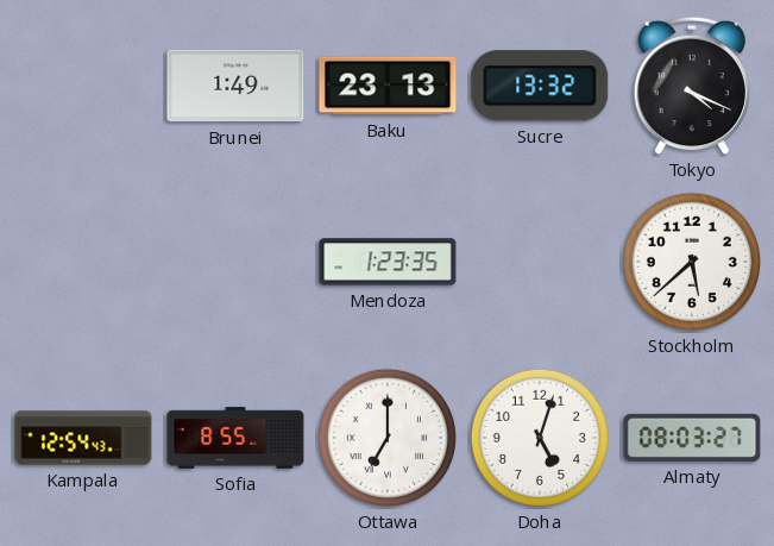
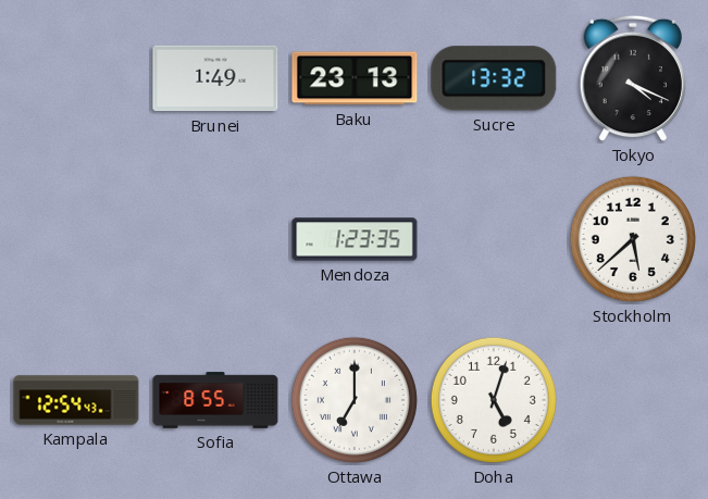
Almaty: 08:03 -> none
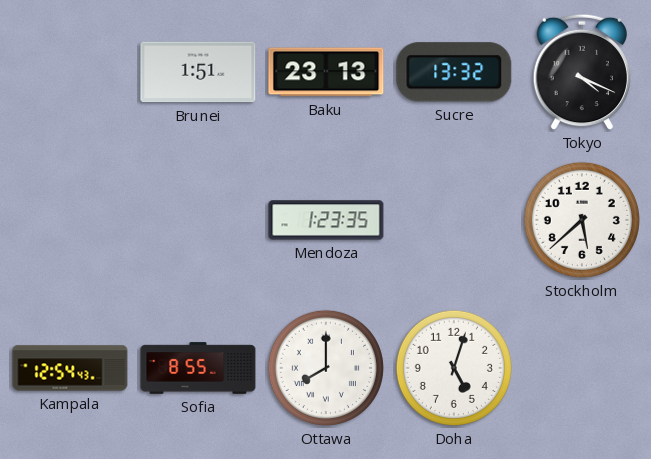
Brunei: 1:49 -> 1:51
Ottawa: 7:00 -> 8:00
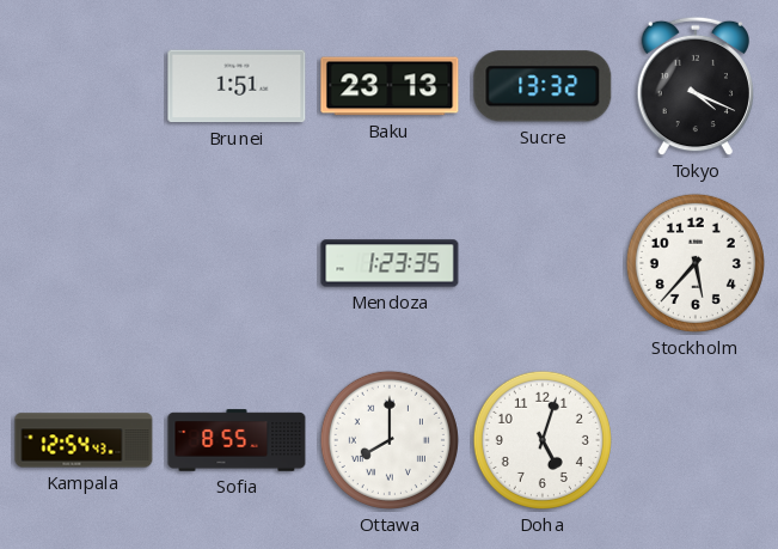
Stockholm: 5:38 -> 5:37
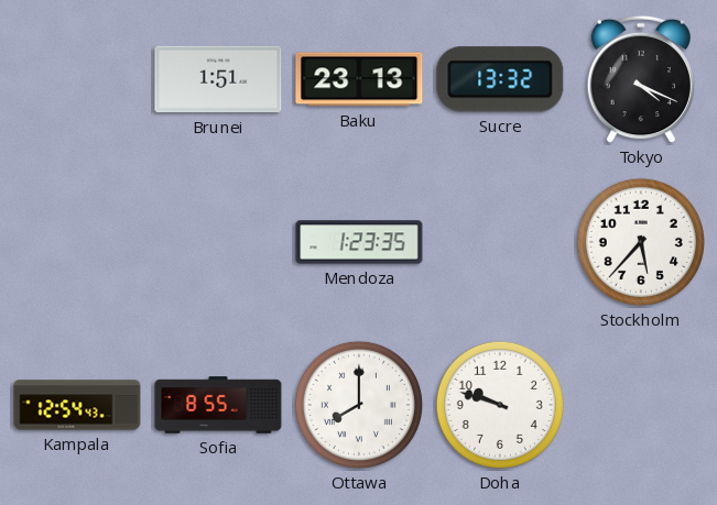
Doha: 5:03 -> 9:48
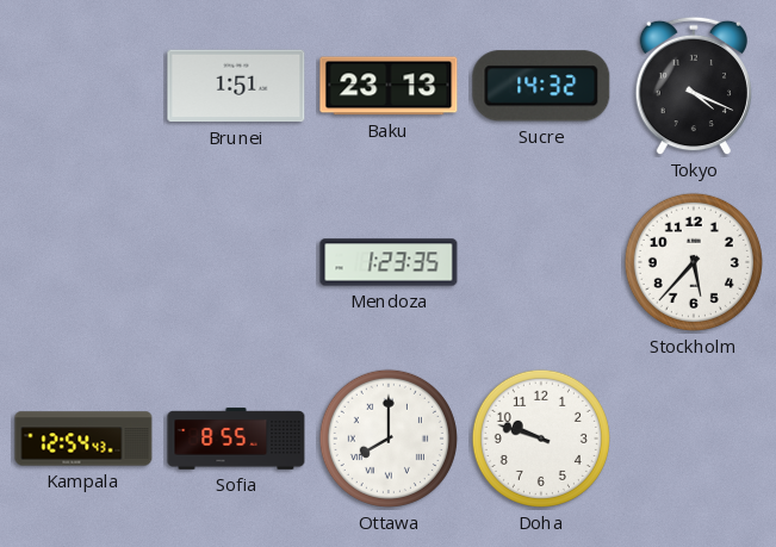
Sucre: 13:32 -> 14:32
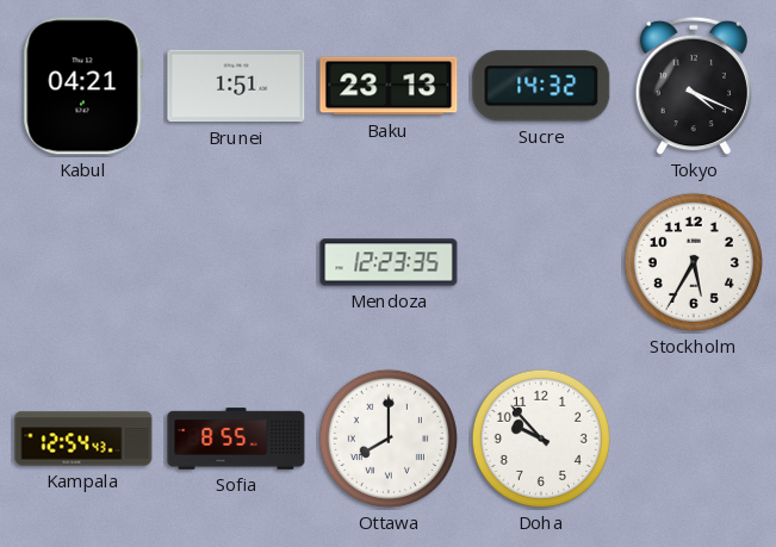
Kabul: none -> 04:21
Mendoza: 1:23 -> 12:23
Stockholm: 5:37 -> 5:35
Doha: 9:48 -> 9:53
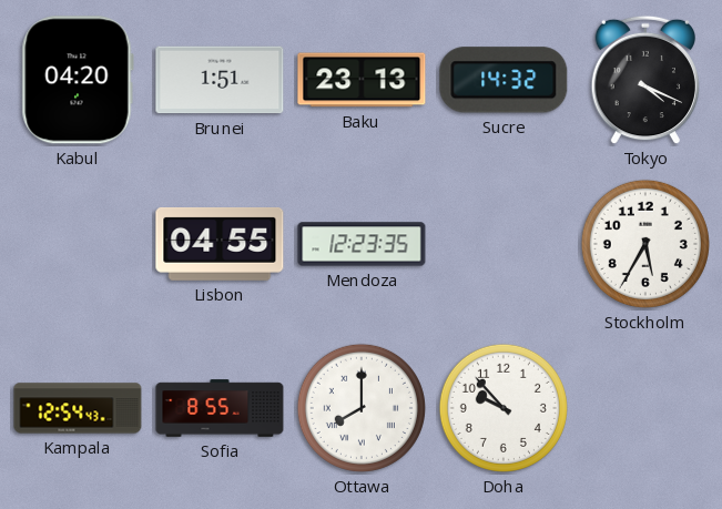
Kabul: 04:21 -> 04:20
Lisbon: none -> 04:55
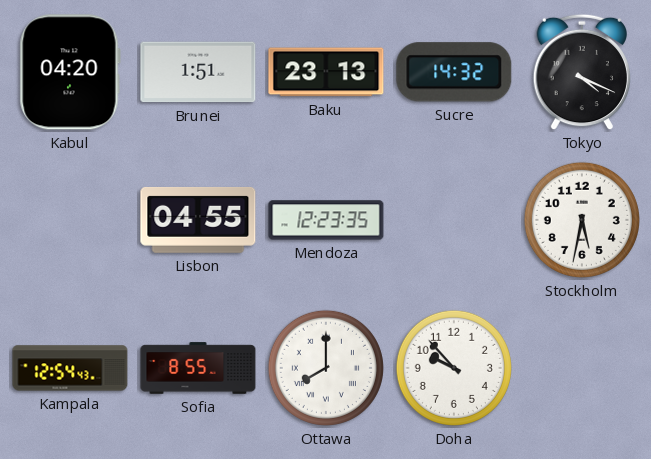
Stockholm: 5:35 -> 5:32
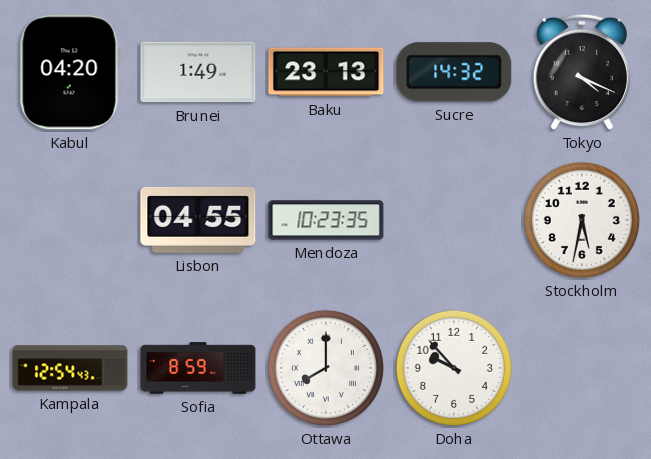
Brunei: 1:51 -> 1:49
Mendoza: 12:23 -> 10:23
Sofia: 8:55 -> 8:59
